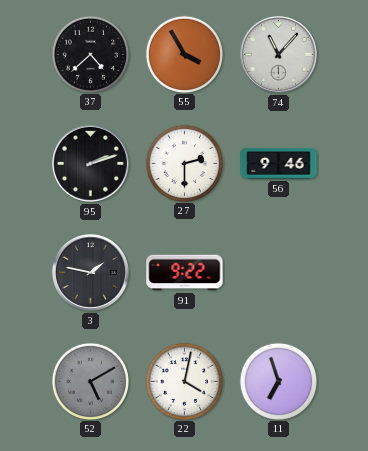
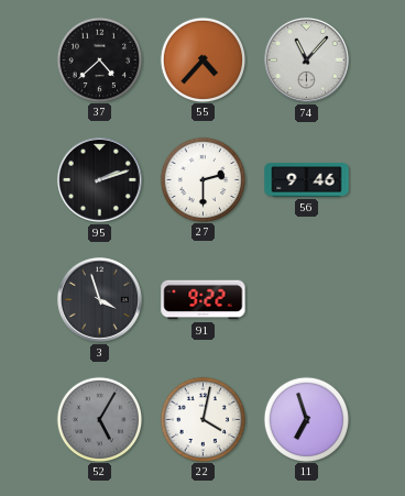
55: 3:55 -> 4:37
3: 1:47 -> 3:57
52: 5:10 -> 5:05
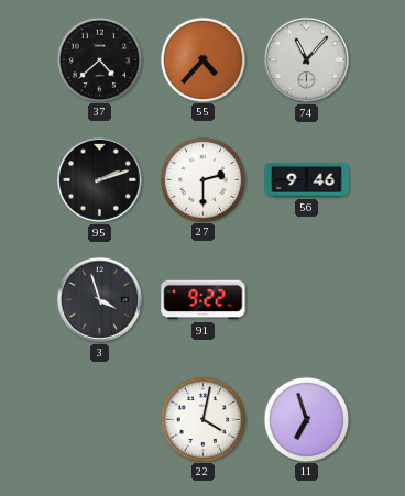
52: 5:05 -> none
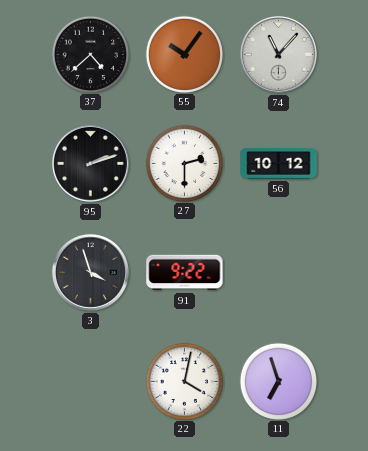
55: 4:37 -> 10:06
56: 9:46 -> 10:12
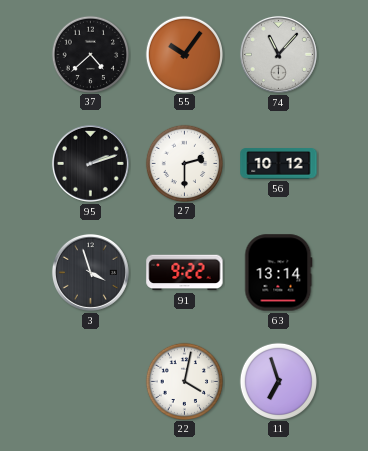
63: none -> 13:14
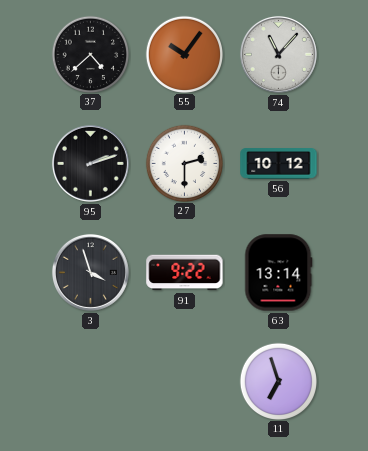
22: 4:02 -> none
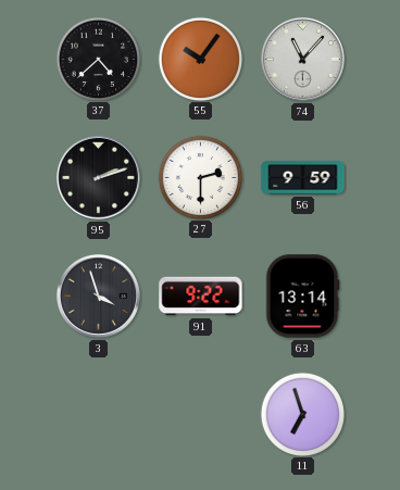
56: 10:12 -> 9:59
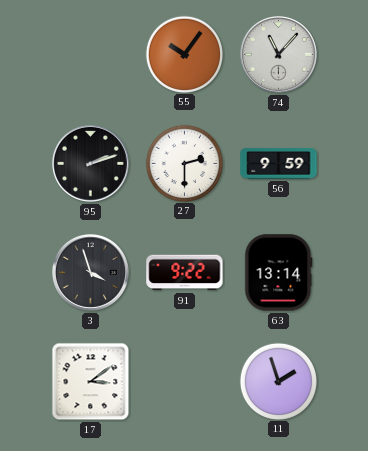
37: 4:38 -> none
17: none -> 3:09
11: 6:57 -> 1:57
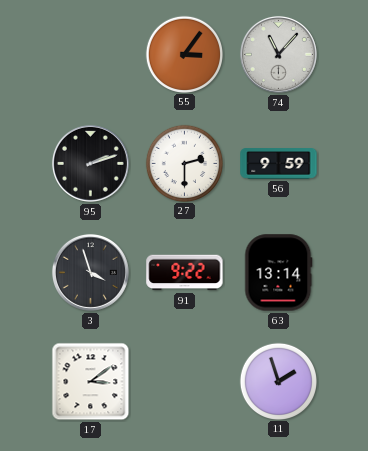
55: 10:06 -> 3:06
